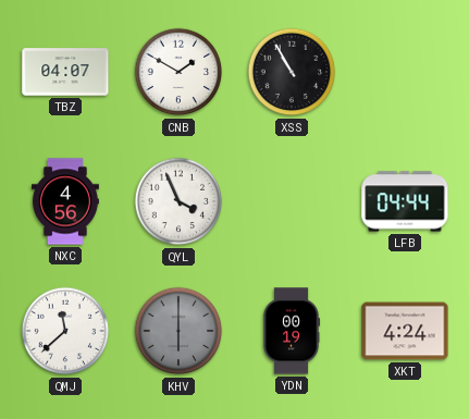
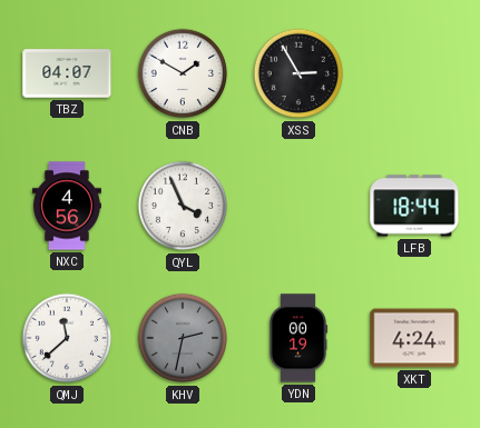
XSS: 10:55 -> 2:55
LFB: 04:44 -> 18:44
KHV: 6:00 -> 2:32
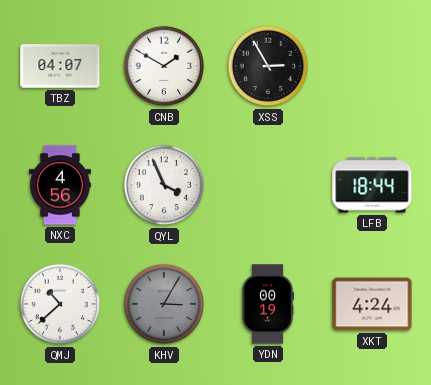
QMJ: 11:38 -> 10:38
KHV: 2:32 -> 3:05
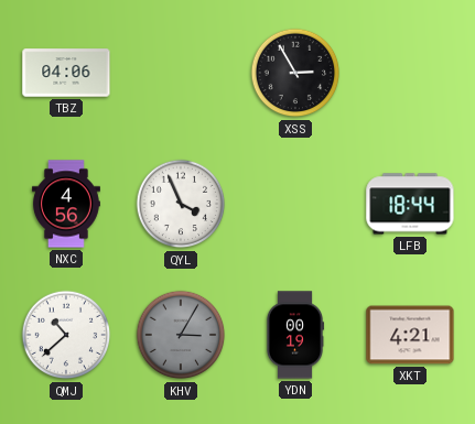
TBZ: 04:07 -> 04:06
CNB: 1:50 -> none
XKT: 4:24 -> 4:21
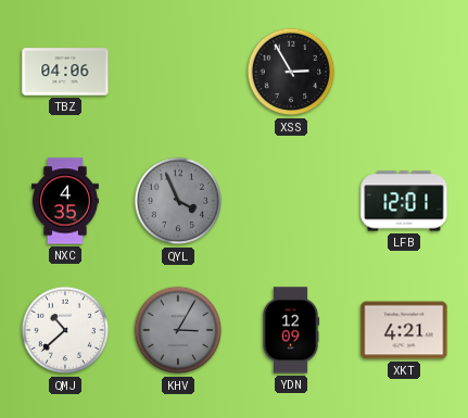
NXC: 4:56 -> 4:35
QYL dial: white -> grey
LFB: 18:44 -> 12:01
YDN: 00:19 -> 12:09
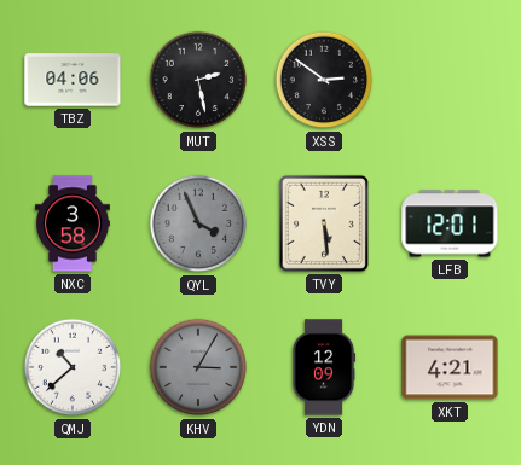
MUT: none -> 2:28
XSS: 2:55 -> 2:51
NXC: 4:35 -> 3:58
TVY: none -> 5:29
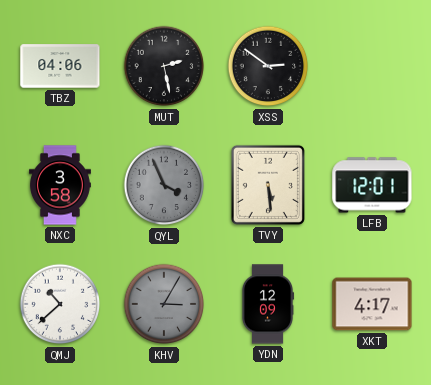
XKT: 4:21 -> 4:17
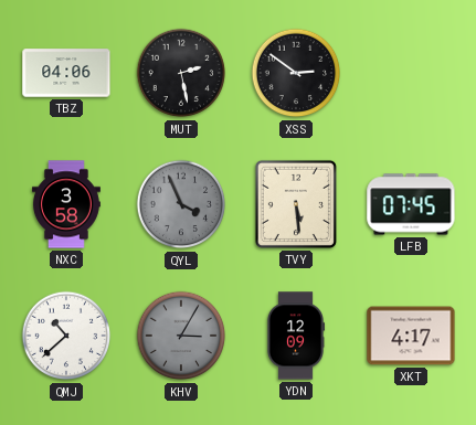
LFB: 12:01 -> 07:45
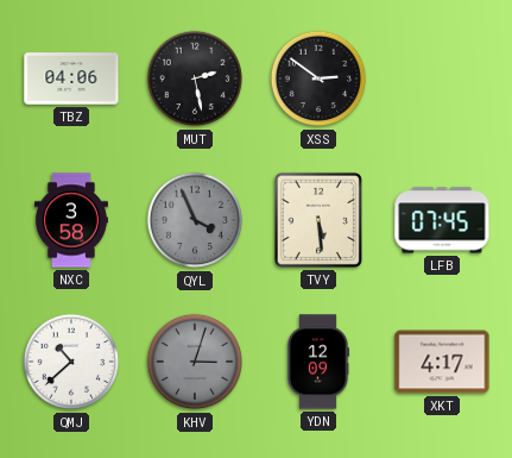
KHV: 3:05 -> 3:03
